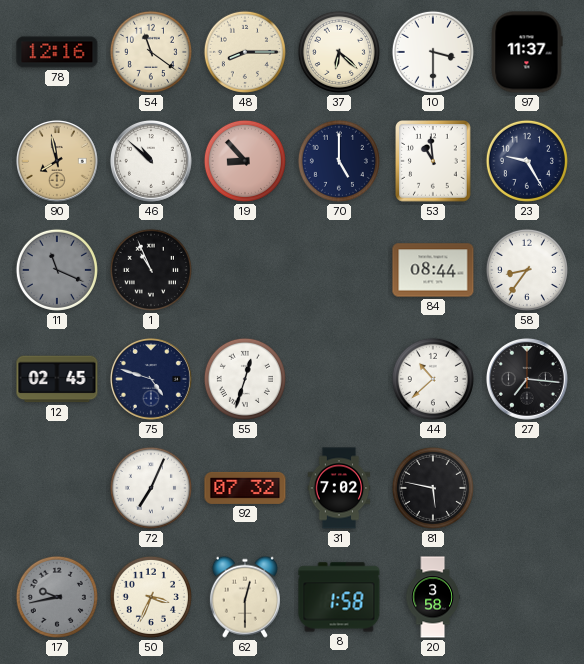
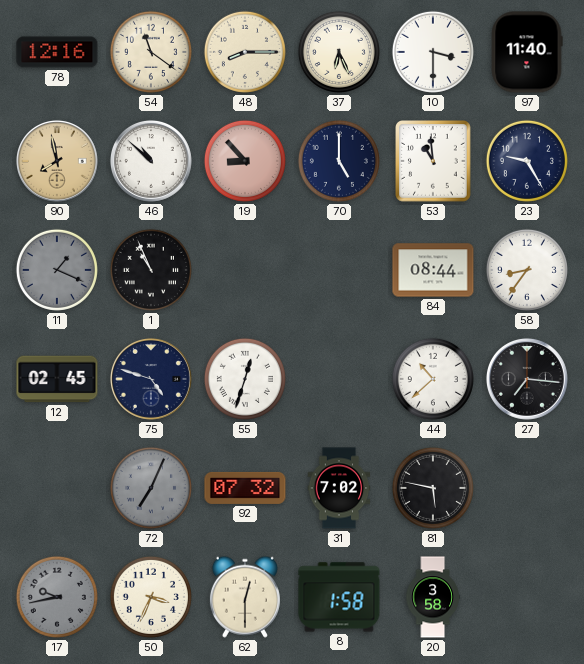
37: 6:22 -> 6:26
97: 11:37 -> 11:40
11: 11:19 -> 1:19
72 dial: white -> grey
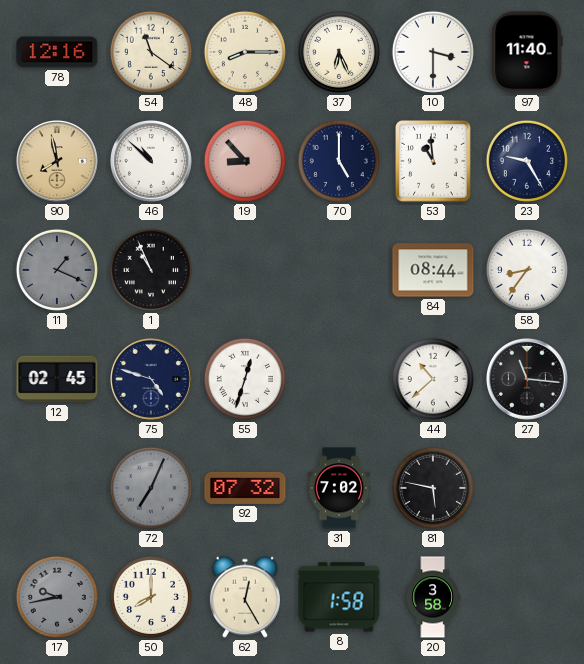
27: 7:16 -> 11:16
50: 3:34 -> 8:00
62: 12:30 -> 12:25
